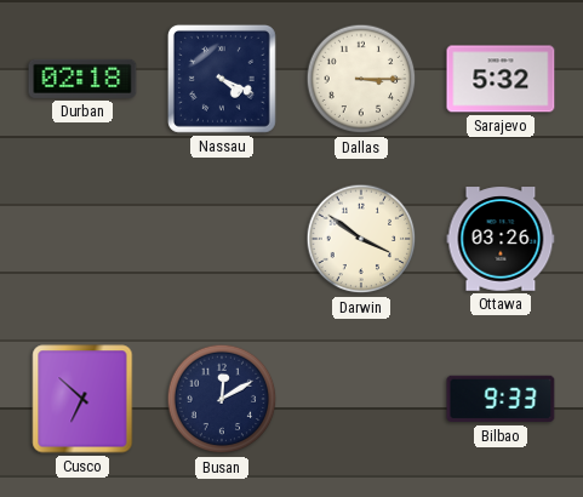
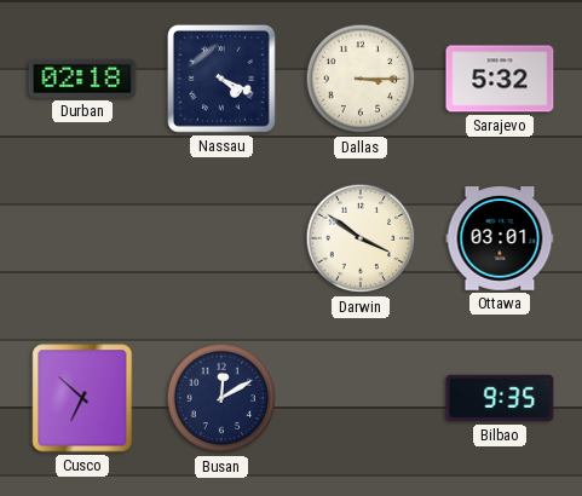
Ottawa: 03:26 -> 03:01
Bilbao: 9:33 -> 9:35
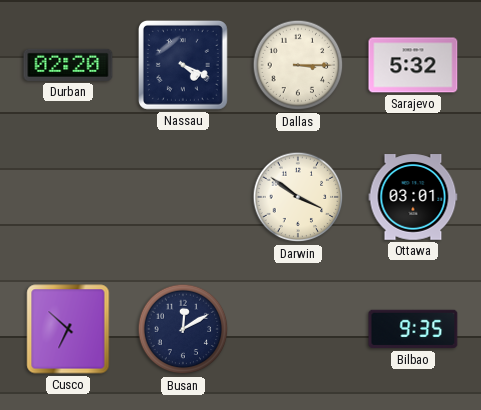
Durban: 02:18 -> 02:20
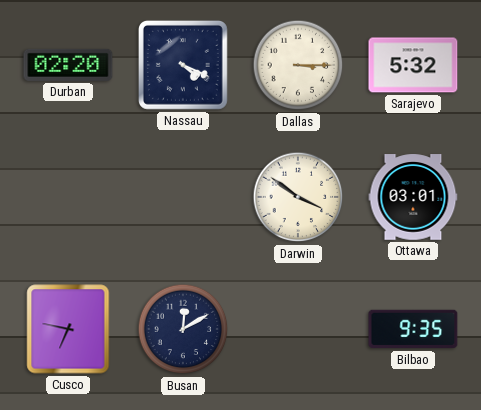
Cusco: 6:52 -> 6:47
